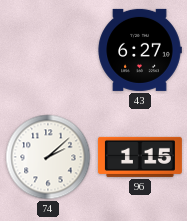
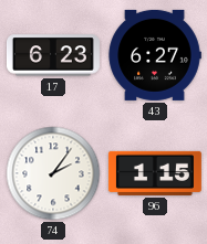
17: none -> 6:23
74: 2:08 -> 2:06
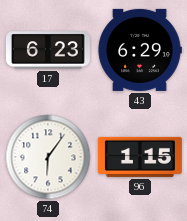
43: 6:27 -> 6:29
74: 2:06 -> 6:06
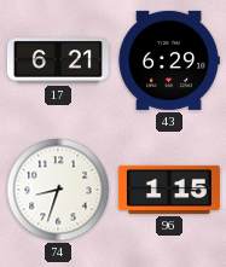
17: 6:23 -> 6:21
74: 6:06 -> 8:33
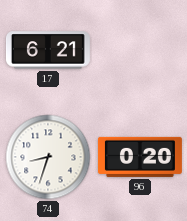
43: 6:29 -> none
96: 1:15 -> 0:20
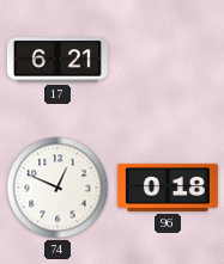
74: 8:33 -> 12:49
96: 0:20 -> 0:18
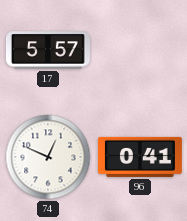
17: 6:21 -> 5:57
96: 0:18 -> 0:41
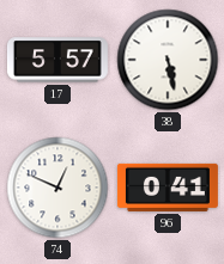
38: none -> 5:28
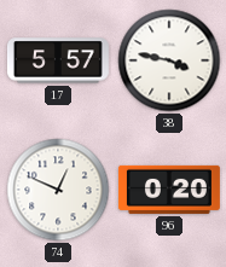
38: 5:28 -> 3:47
96: 0:41 -> 0:20
